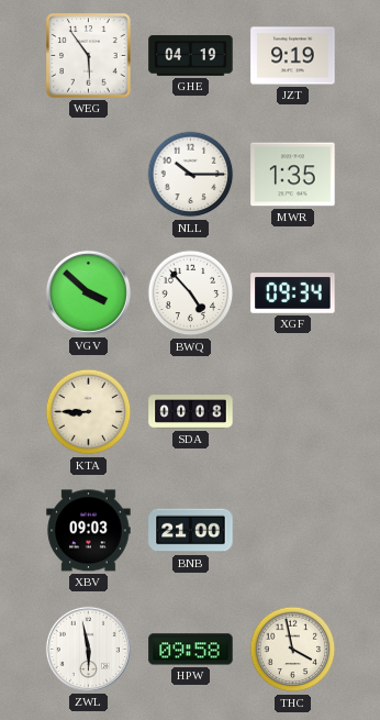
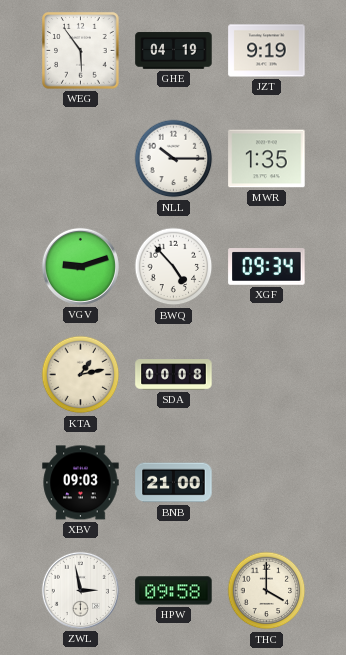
VGV: 3:52 -> 9:12
KTA: 8:45 -> 1:13
ZWL: 5:58 -> 2:58
THC: 3:58 -> 4:00
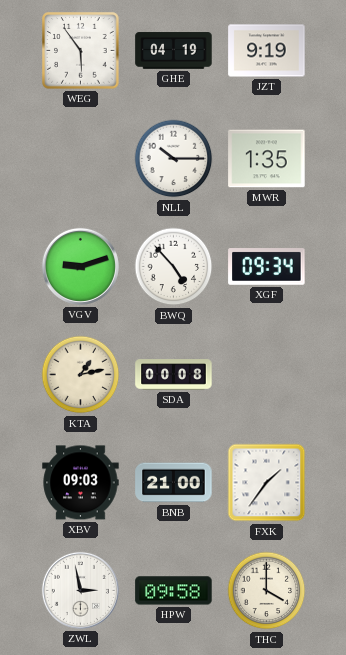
FXK: none -> 1:36
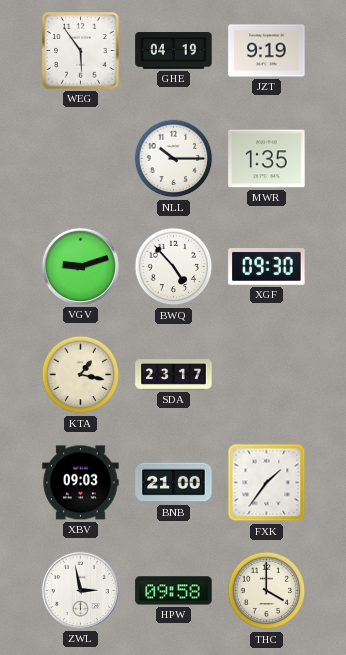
XGF: 09:34 -> 09:30
KTA: 1:13 -> 1:17
SDA: 00:08 -> 23:17
